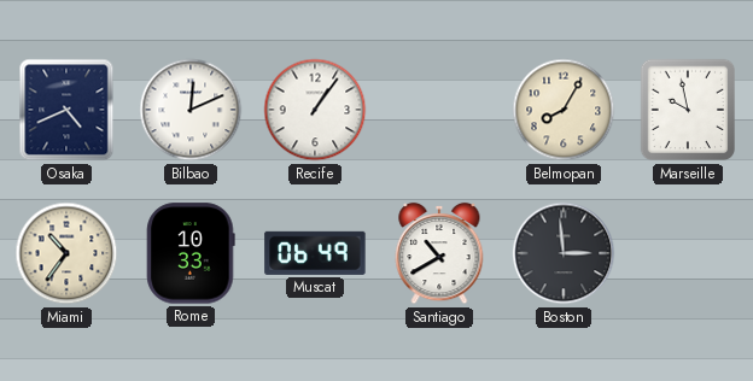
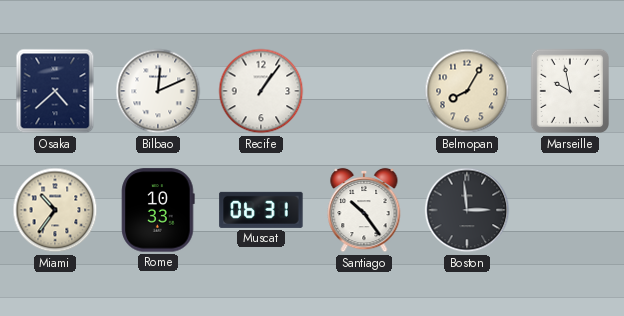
Osaka: 4:41 -> 4:38
Muscat: 06:49 -> 06:31
Santiago: 10:40 -> 10:24
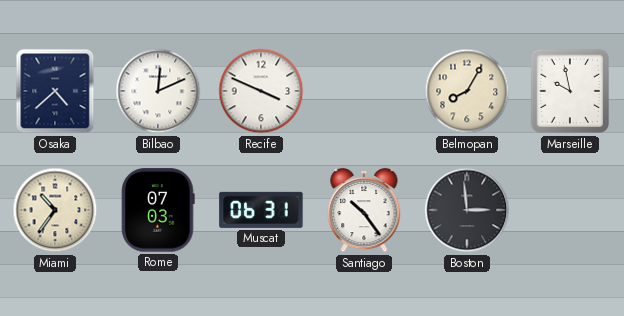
Recife: 1:06 -> 3:49
Rome: 10:33 -> 07:03
